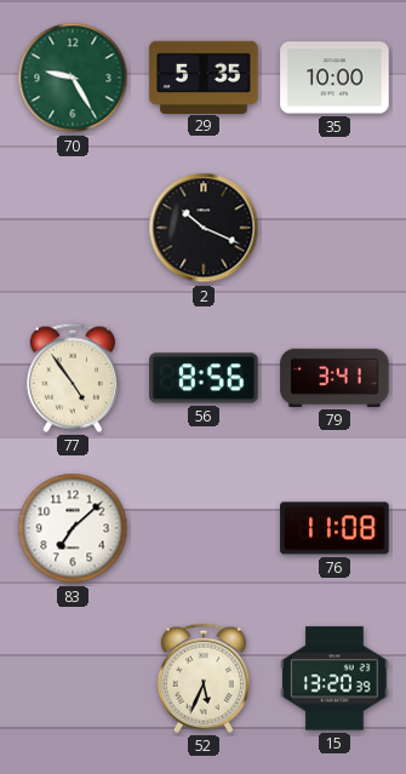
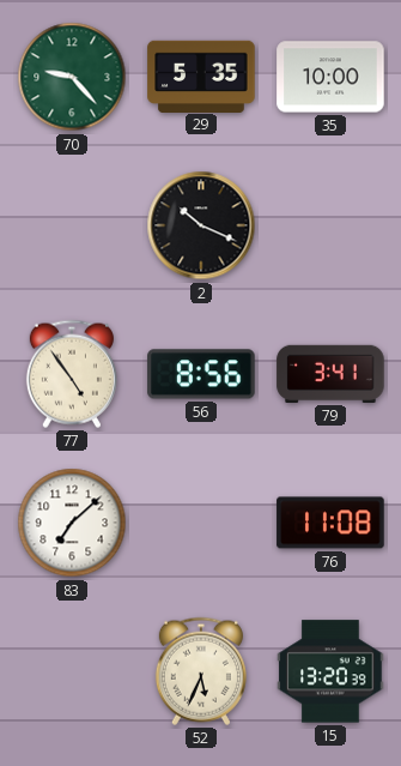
70: 9:25 -> 9:23
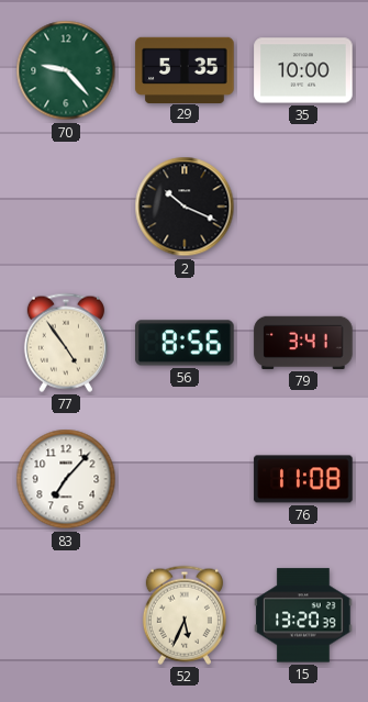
83: 7:08 -> 7:07
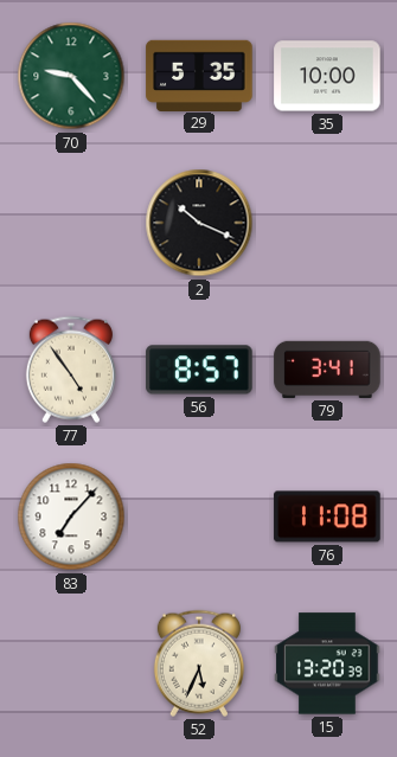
56: 8:56 -> 8:57
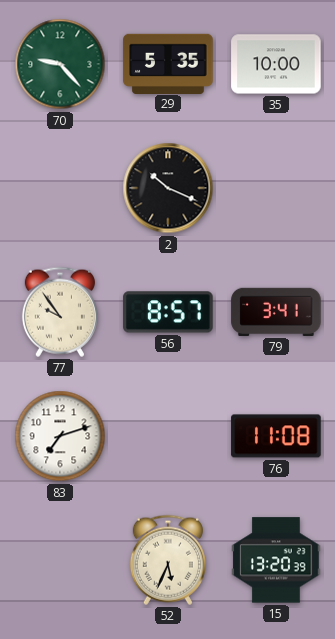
77: 4:54 -> 9:54
83: 7:07 -> 7:12
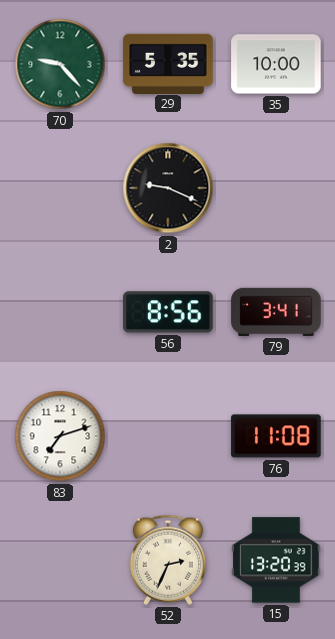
2: 10:19 -> 9:19
77: 9:54 -> none
56: 8:57 -> 8:56
52: 5:34 -> 2:34
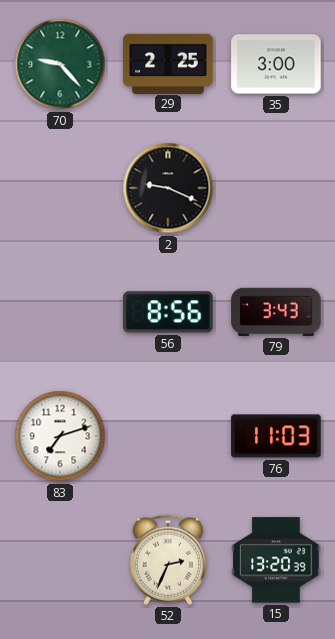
29: 5:35 -> 2:25
35: 10:00 -> 3:00
79: 3:41 -> 3:43
76: 11:08 -> 11:03
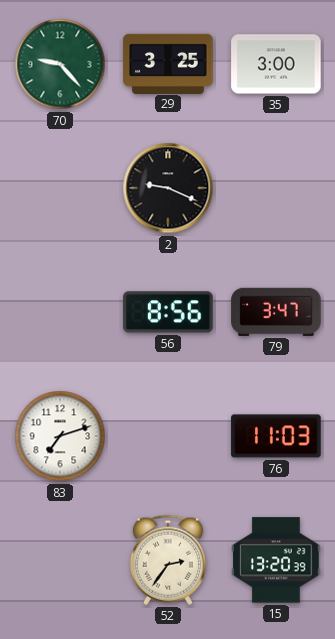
29: 2:25 -> 3:25
79: 3:43 -> 3:47
52: 2:34 -> 2:36
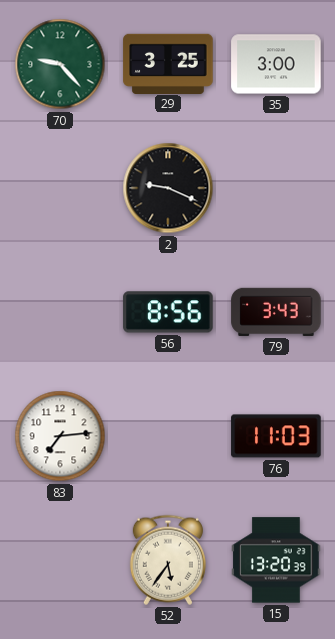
79: 3:47 -> 3:43
83: 7:12 -> 7:14
52: 2:36 -> 5:36
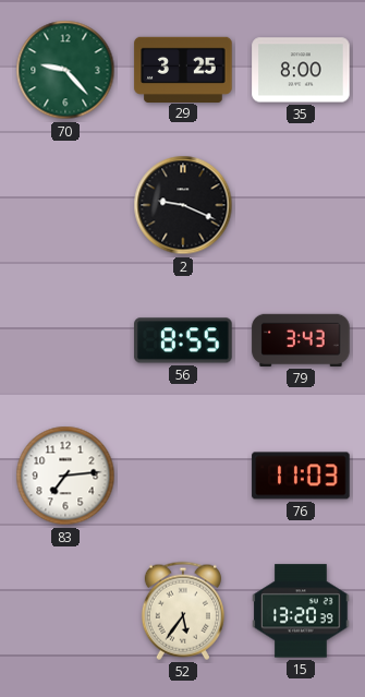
35: 3:00 -> 8:00
56: 8:56 -> 8:55
